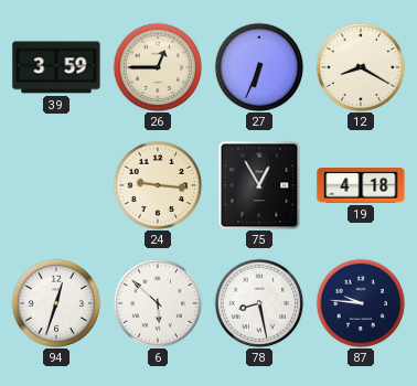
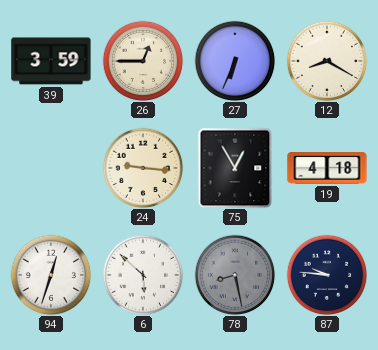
78 dial: white -> grey
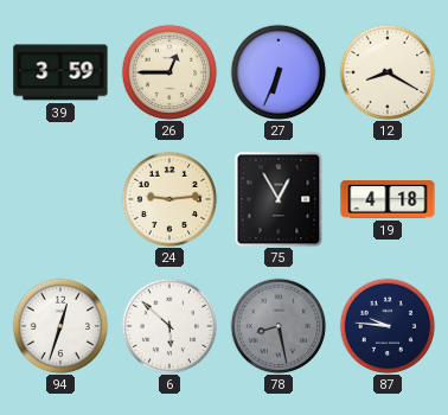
24: 9:16 -> 9:14
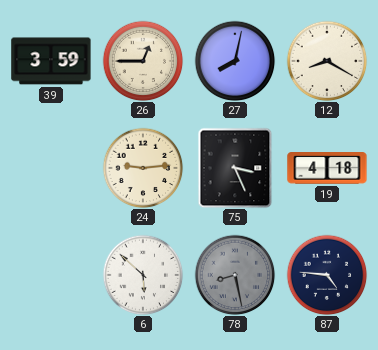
27: 6:34 -> 8:02
75: 12:55 -> 3:26
94: 12:33 -> none
87: 9:46 -> 4:46
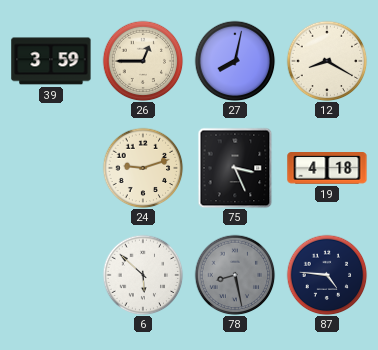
24: 9:14 -> 9:12
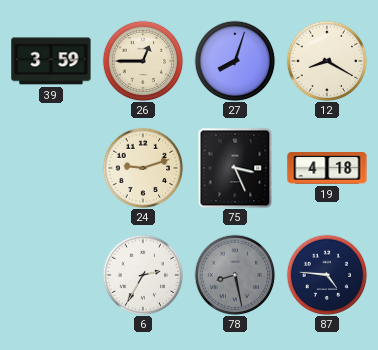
27: 8:02 -> 8:03
6: 5:52 -> 2:35
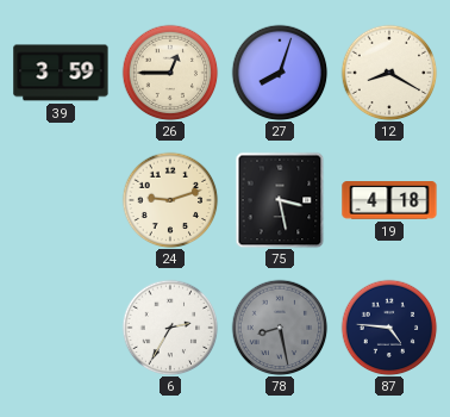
75: 3:26 -> 3:28
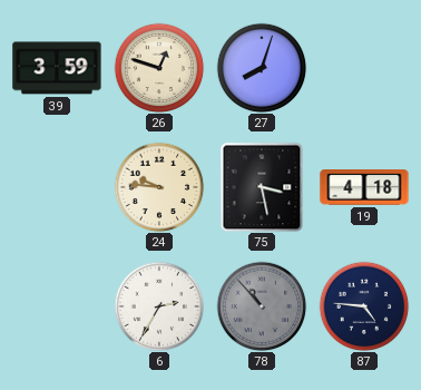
26: 12:45 -> 12:48
12: 8:20 -> none
24: 9:12 -> 9:46
78: 8:28 -> 10:53
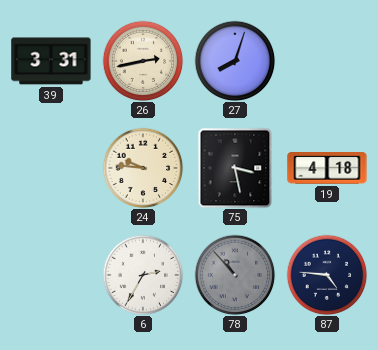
39: 3:59 -> 3:31
26: 12:48 -> 2:43
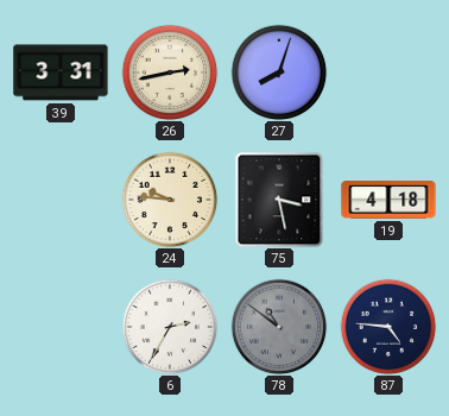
78: 10:53 -> 10:51
